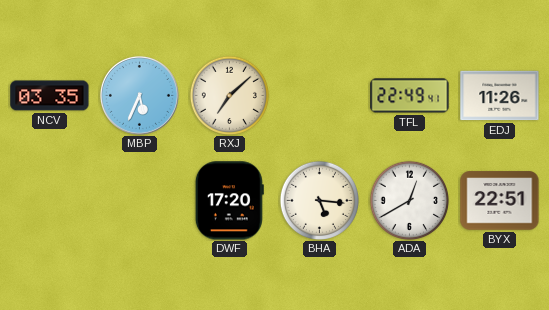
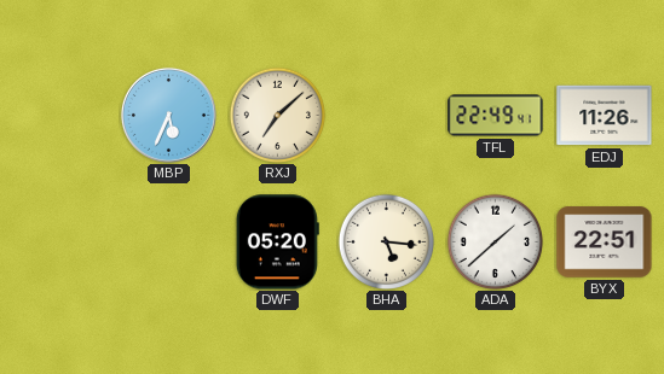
NCV: 03:35 -> none
DWF: 17:20 -> 05:20
ADA: 12:40 -> 1:38
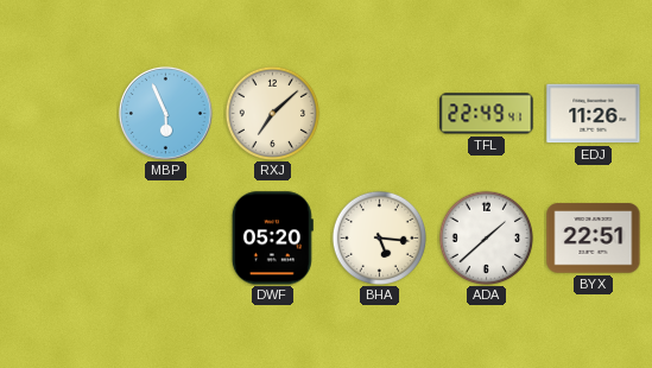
MBP: 5:34 -> 5:56
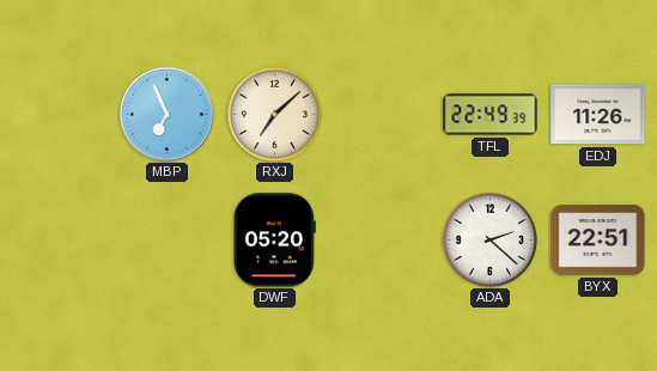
MBP: 5:56 -> 6:56
TFL: 22:49:41 -> 22:49:39
BHA: 5:16 -> none
ADA: 1:38 -> 2:22
